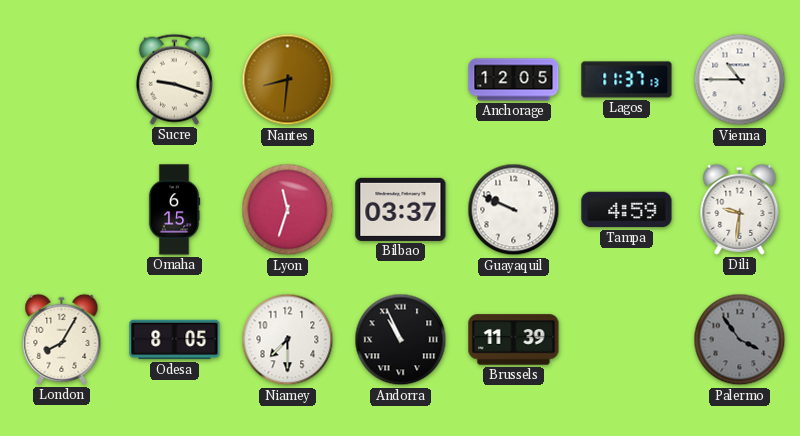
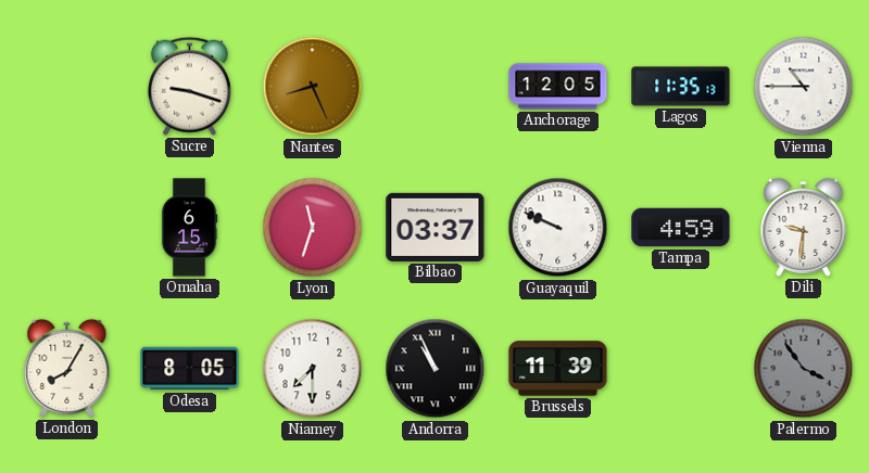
Nantes: 8:31 -> 8:26
Lagos: 11:37 -> 11:35
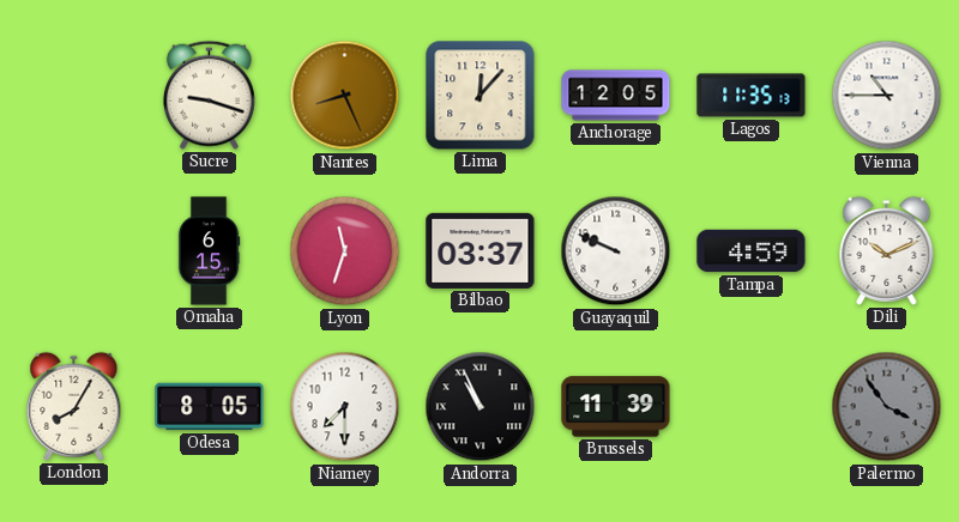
Lima: none -> 12:07
Dili: 9:31 -> 10:11
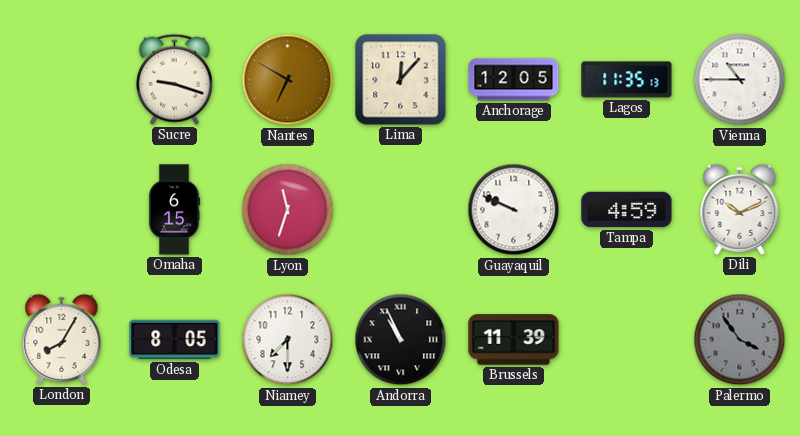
Nantes: 8:26 -> 6:50
Bilbao: 03:37 -> none
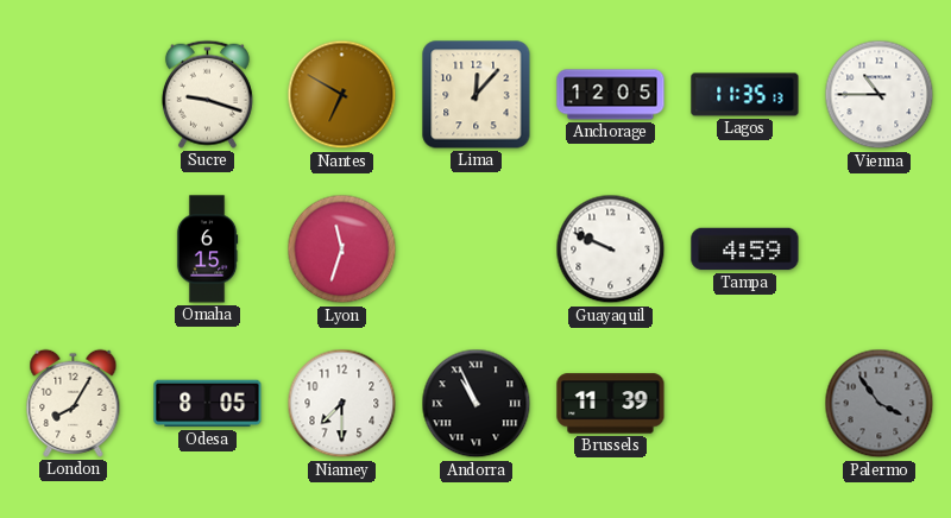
Dili: 10:11 -> none
